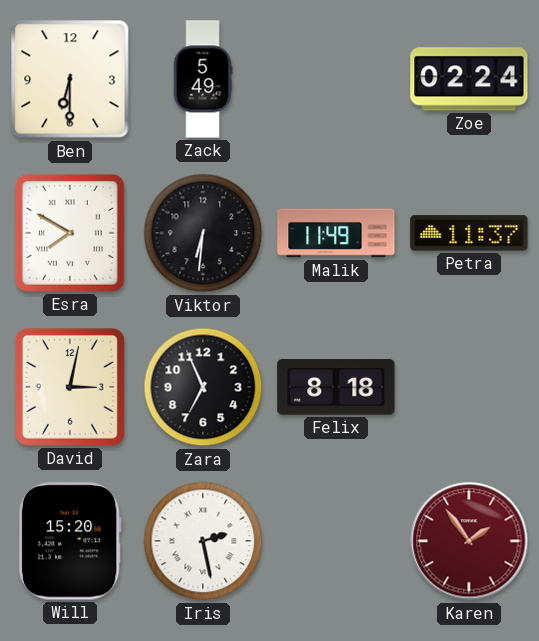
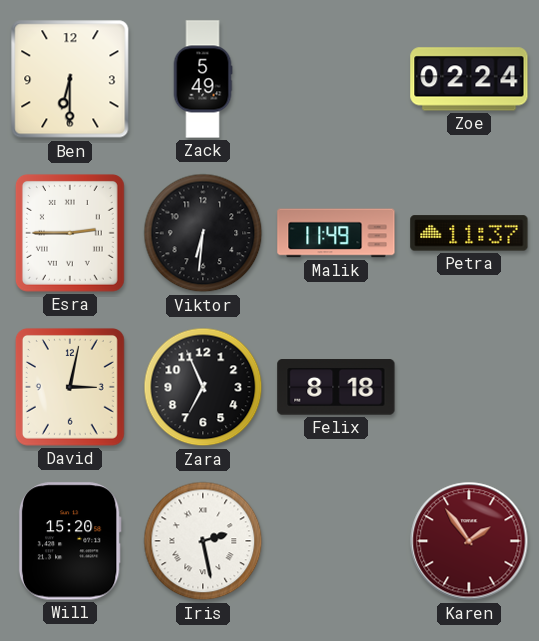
Esra: 7:50 -> 2:45
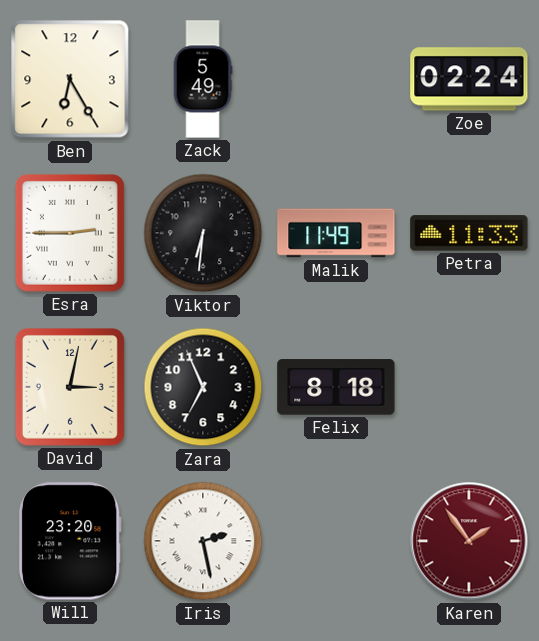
Ben: 6:30 -> 6:25
Petra: 11:37 -> 11:33
Will: 15:20 -> 23:20
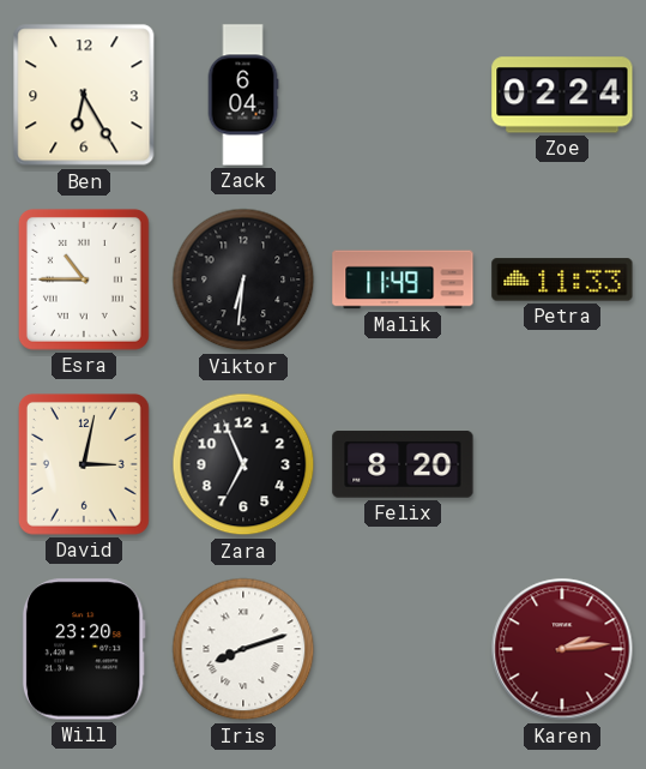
Zack: 5:49 -> 6:04
Esra: 2:45 -> 10:45
Felix: 8:18 -> 8:20
Iris: 2:28 -> 8:12
Karen: 1:54 -> 2:14
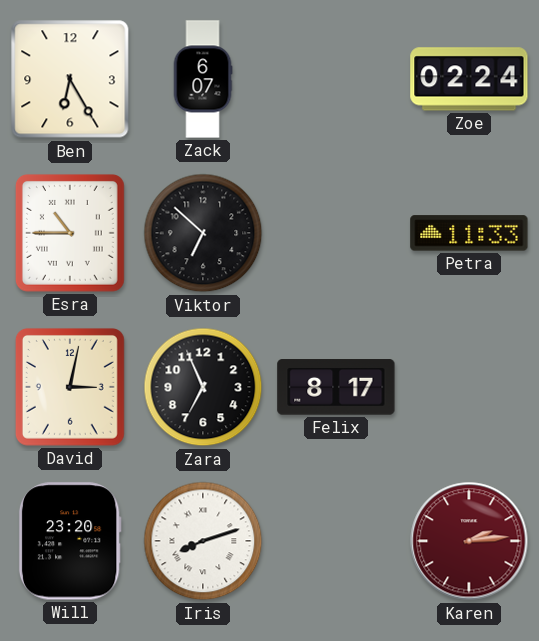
Zack: 6:04 -> 6:07
Viktor: 6:31 -> 6:52
Malik: 11:49 -> none
Felix: 8:20 -> 8:17
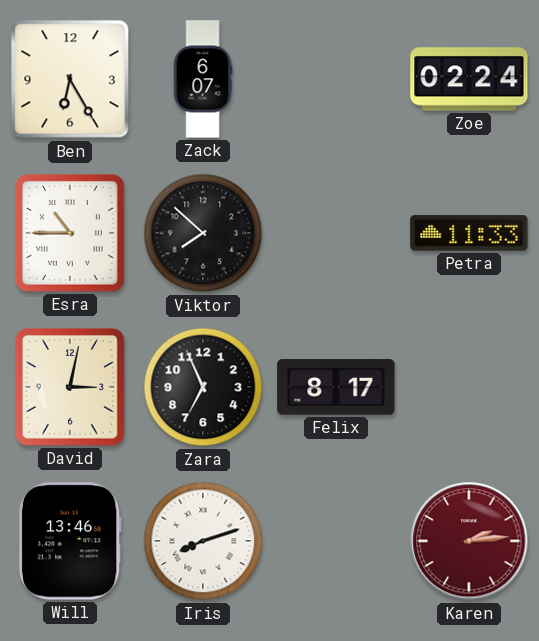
Viktor: 6:52 -> 7:52
Will: 23:20 -> 13:46
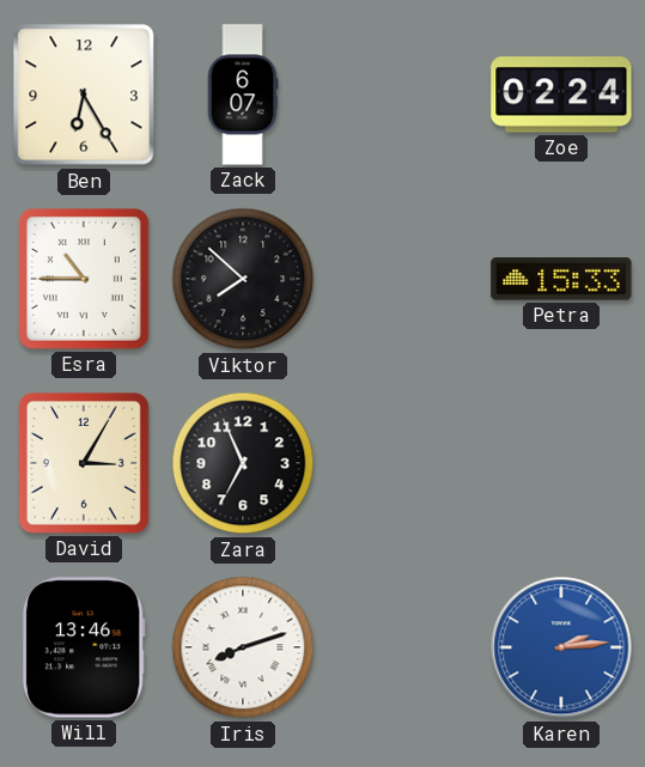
Petra: 11:33 -> 15:33
David: 3:02 -> 3:05
Felix: 8:17 -> none
Karen dial: burgundy -> blue
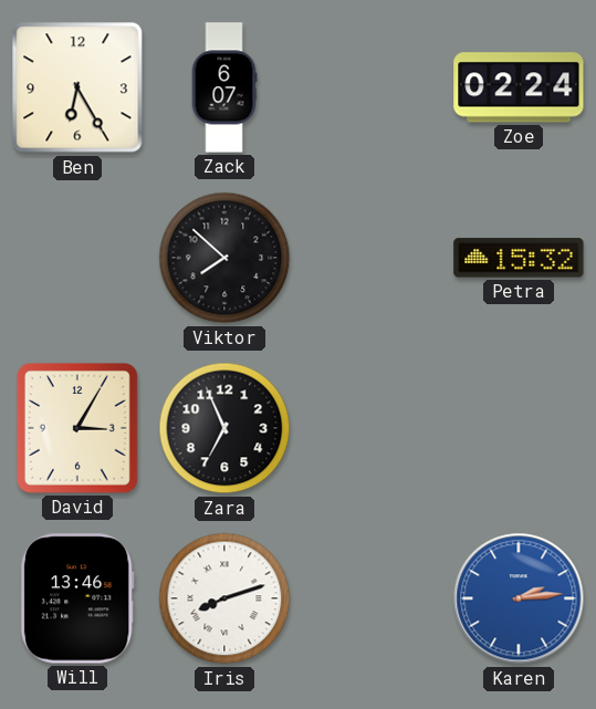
Esra: 10:45 -> none
Petra: 15:33 -> 15:32
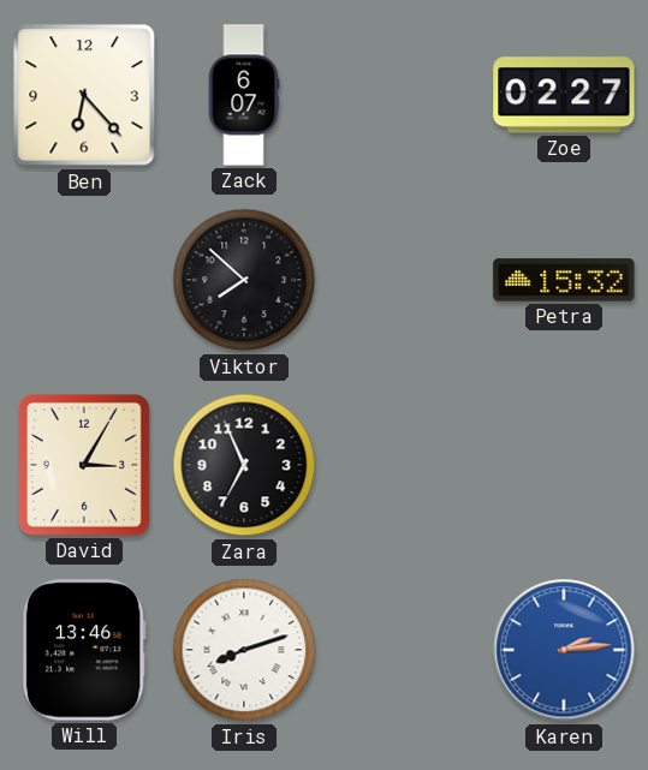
Ben: 6:25 -> 6:23
Zoe: 02:24 -> 02:27
